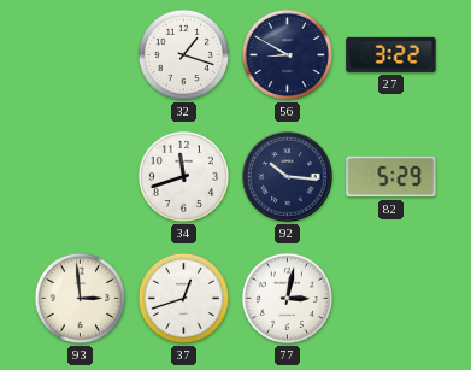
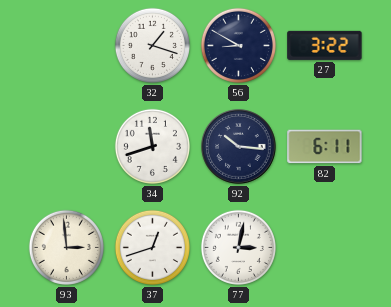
82: 5:29 -> 6:11
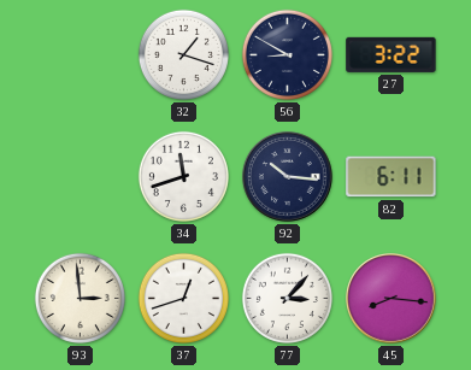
77: 3:02 -> 3:07
45: none -> 8:16
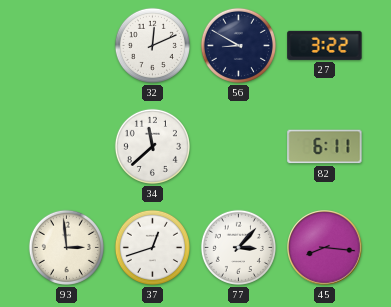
32: 1:18 -> 12:11
34: 11:42 -> 11:38
92: 10:16 -> none
